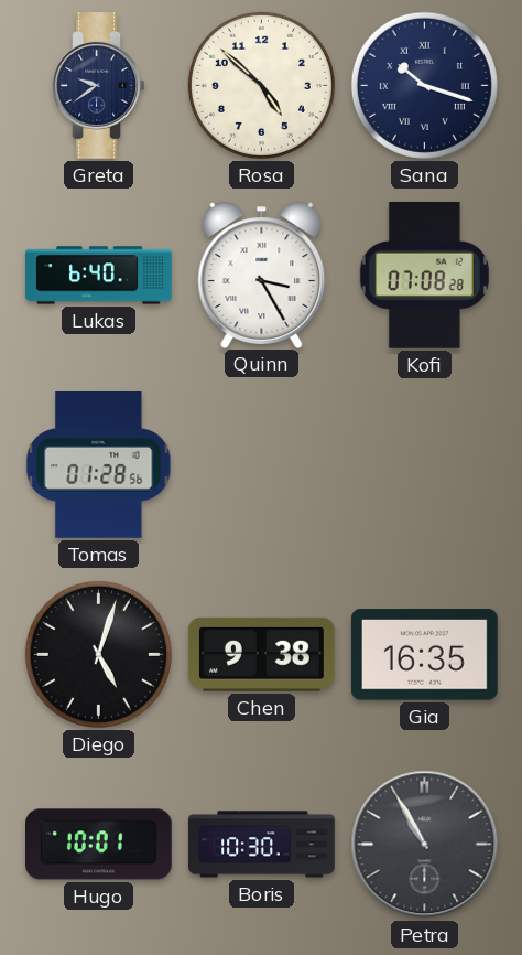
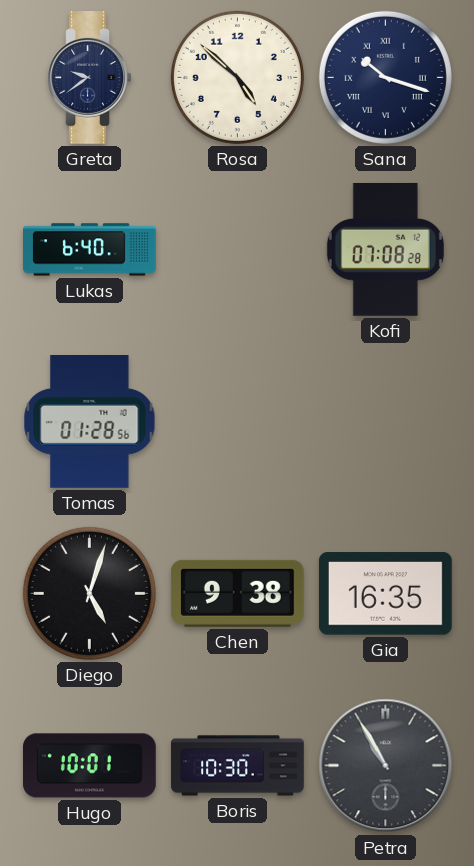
Quinn: 3:25 -> none
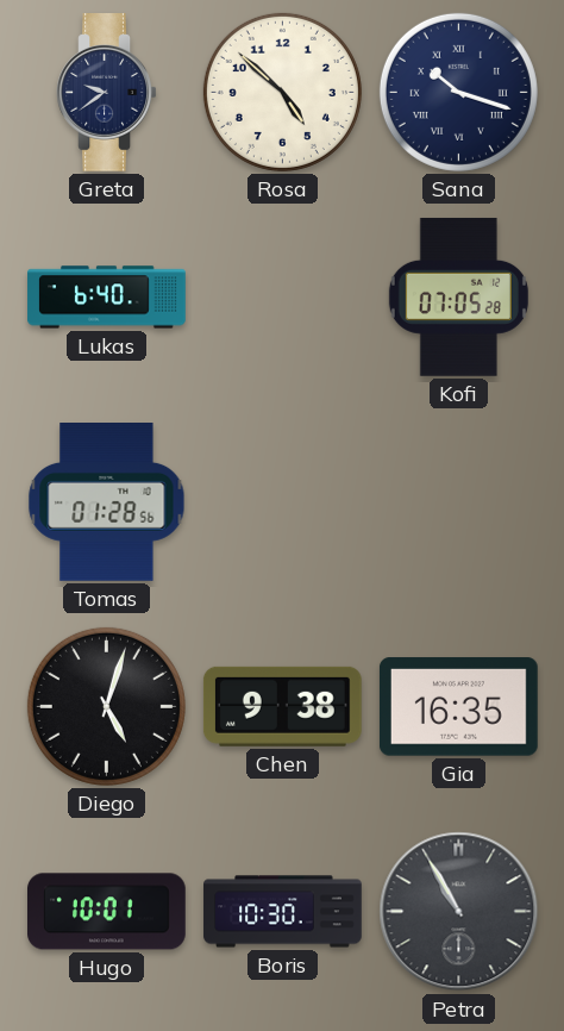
Kofi: 07:08 -> 07:05
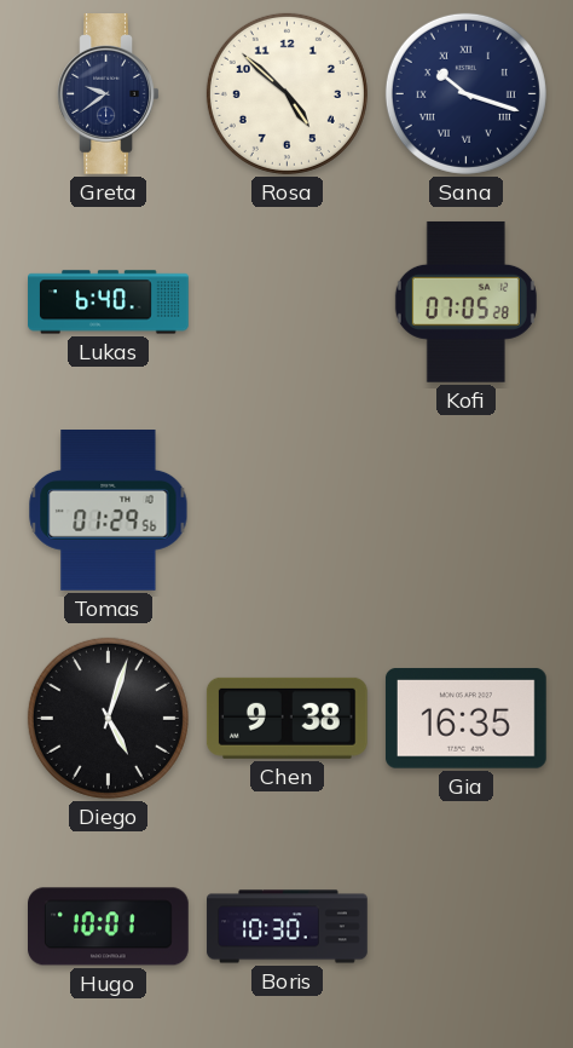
Tomas: 01:28 -> 01:29
Petra: 10:55 -> none
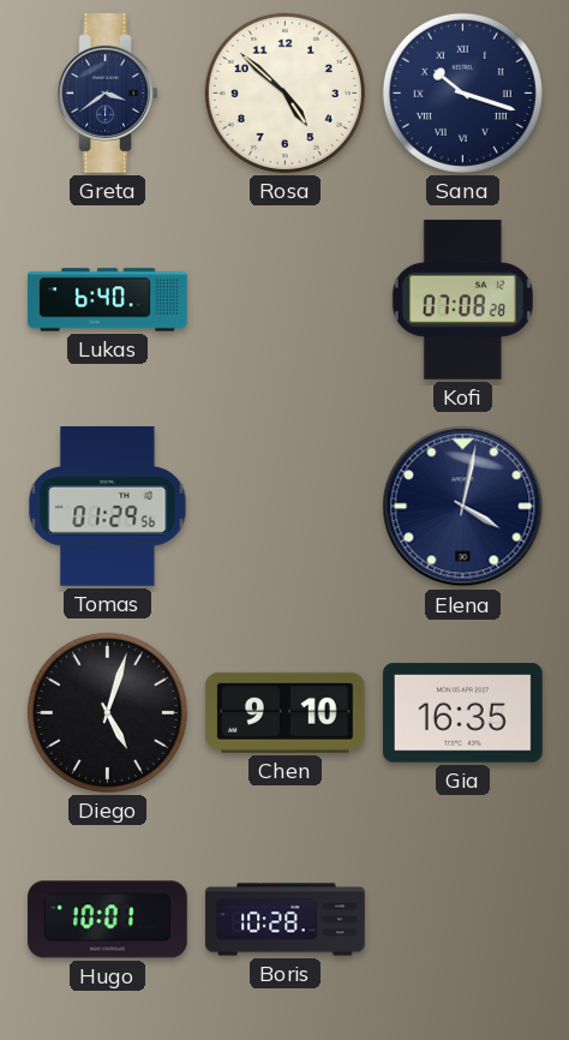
Greta: 9:39 -> 3:39
Kofi: 07:05 -> 07:08
Elena: none -> 4:02
Chen: 9:38 -> 9:10
Boris: 10:30 -> 10:28
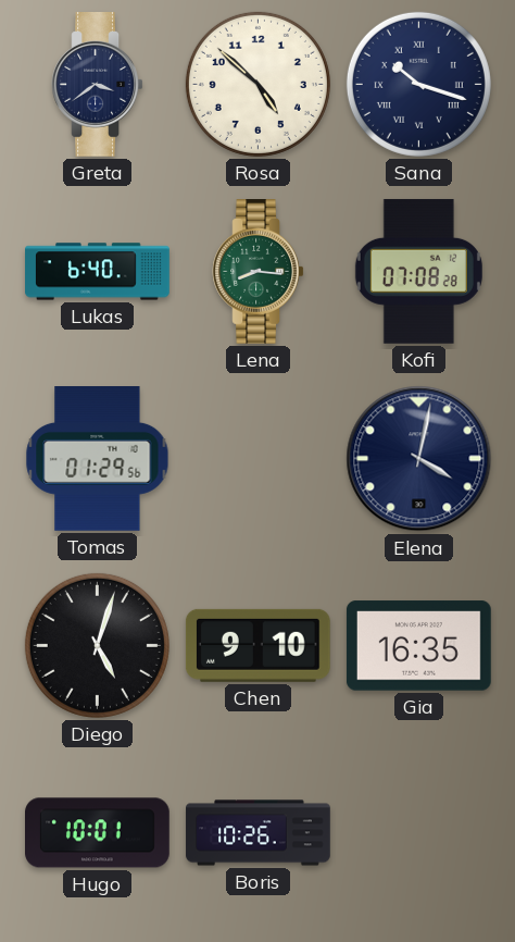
Lena: none -> 8:16
Boris: 10:28 -> 10:26
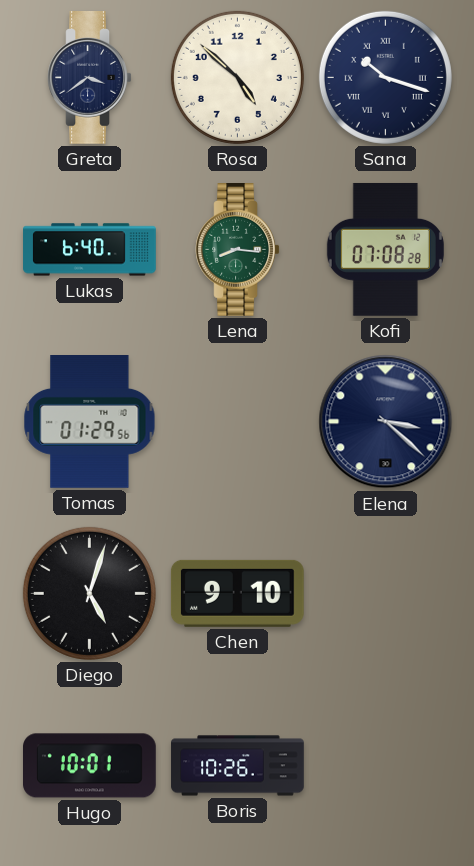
Elena: 4:02 -> 3:22
Gia: 16:35 -> none
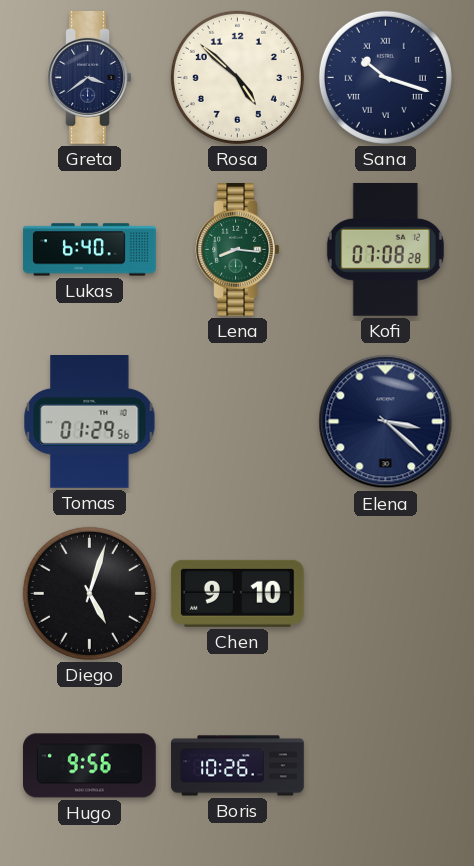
Hugo: 10:01 -> 9:56
